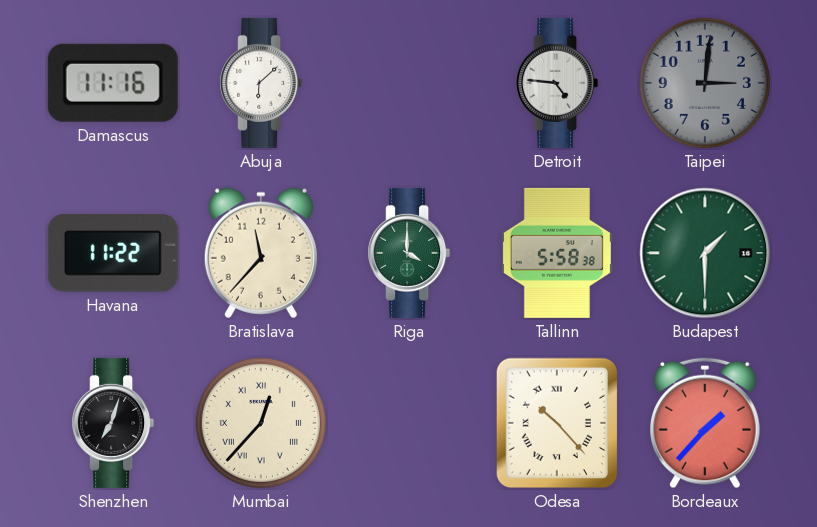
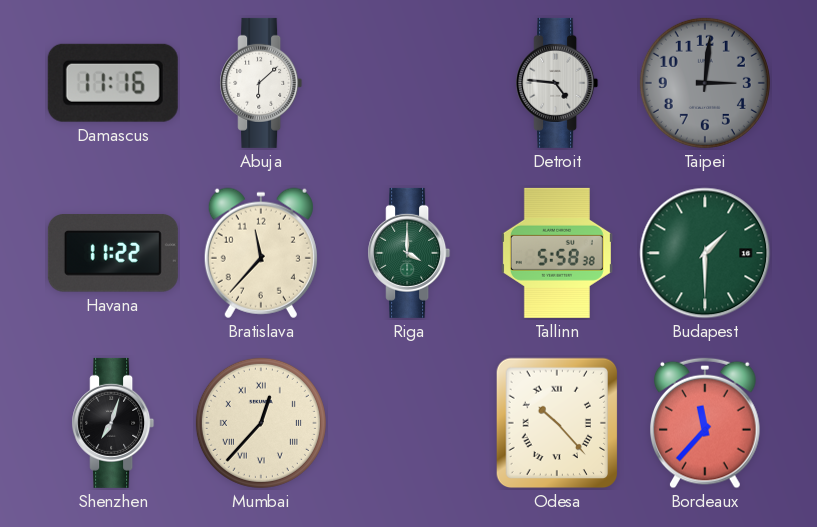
Bordeaux: 1:37 -> 11:37
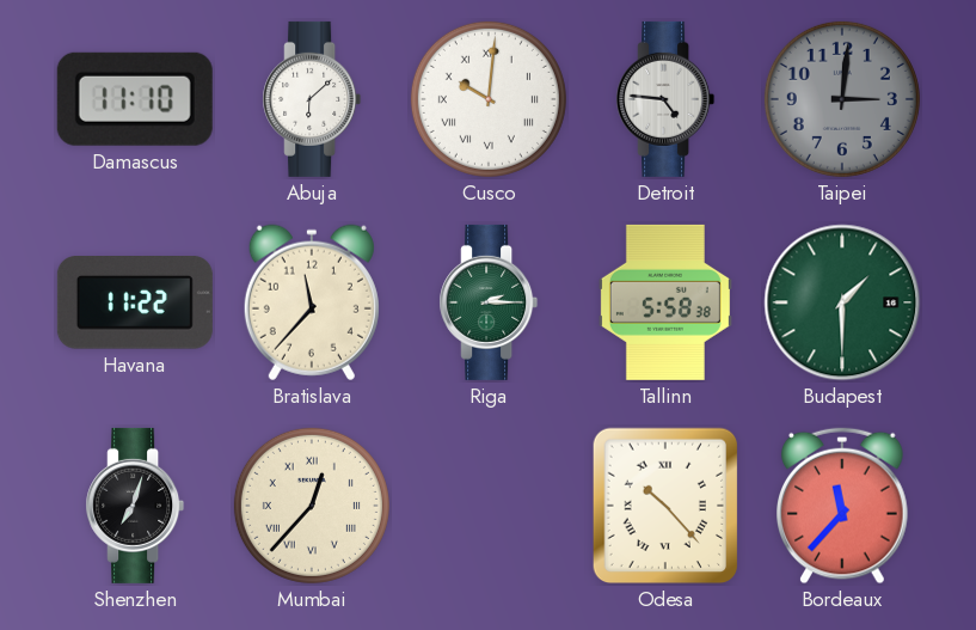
Damascus: 11:16 -> 11:10
Cusco: none -> 10:01
Riga: 4:00 -> 2:15
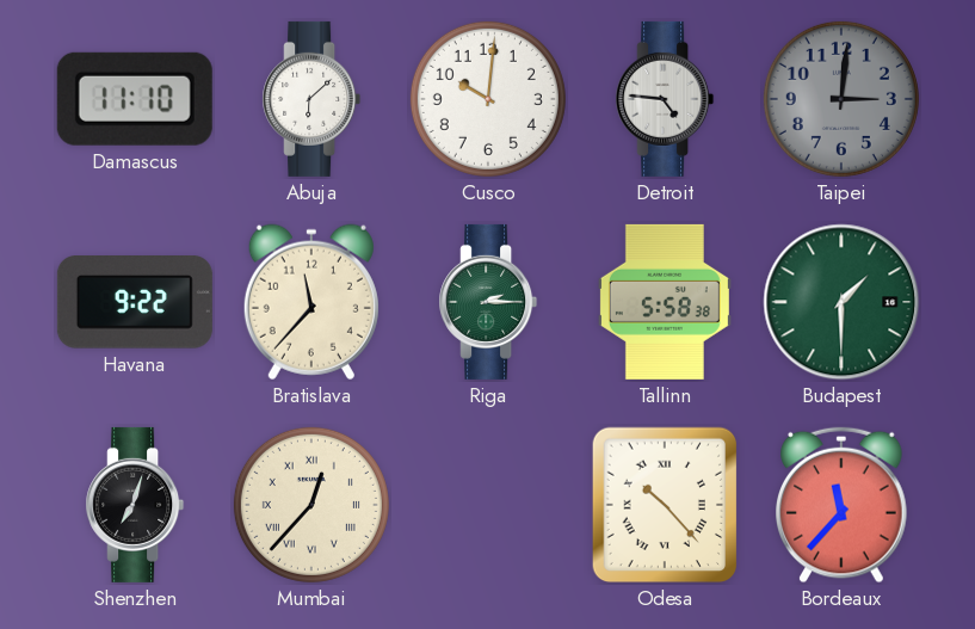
Cusco numerals: Roman -> Arabic
Havana: 11:22 -> 9:22
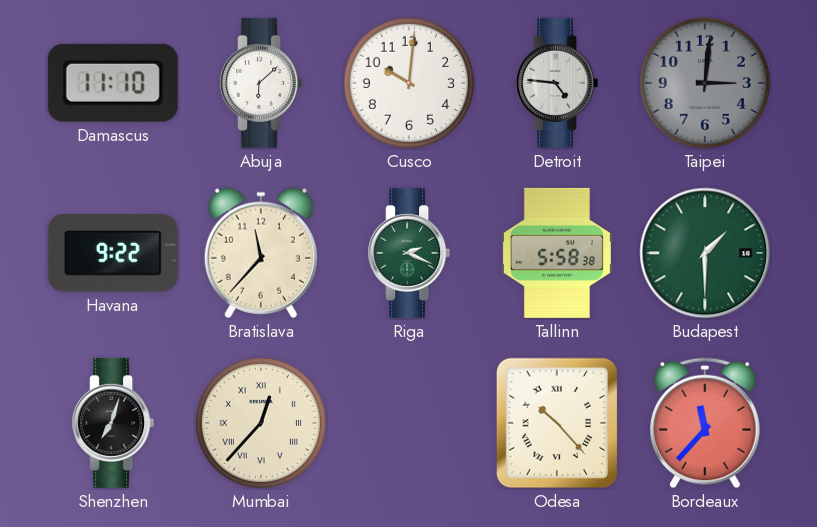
Riga: 2:15 -> 2:19
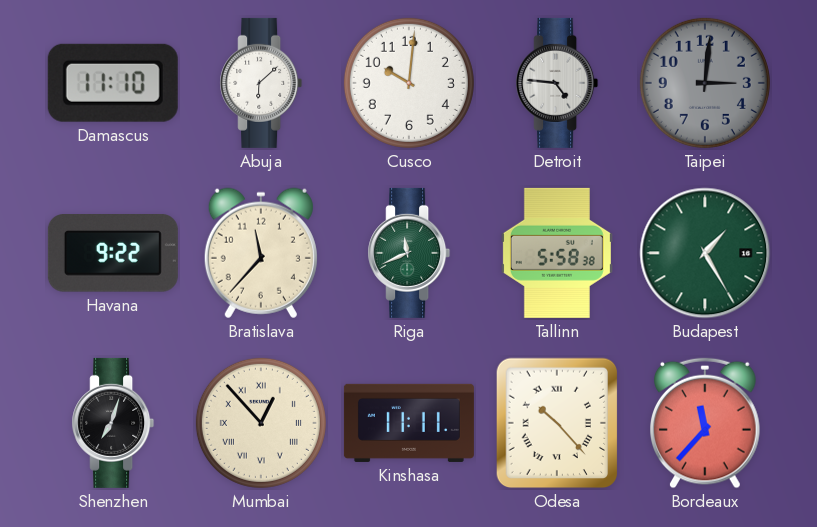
Riga: 2:19 -> 11:41
Budapest: 1:30 -> 1:25
Mumbai: 12:37 -> 12:53
Kinshasa: none -> 11:11
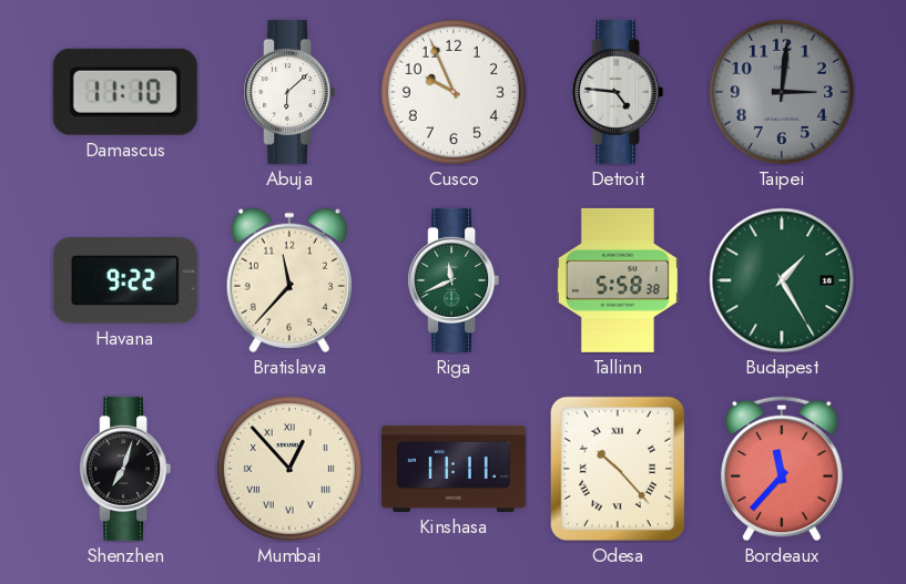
Cusco: 10:01 -> 9:56
